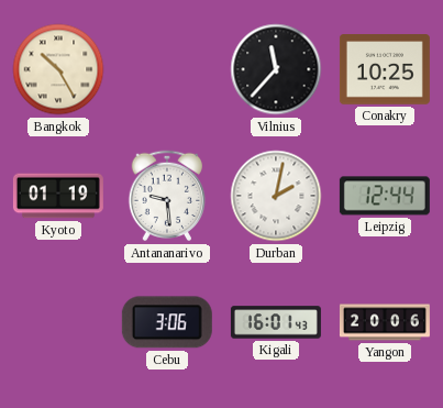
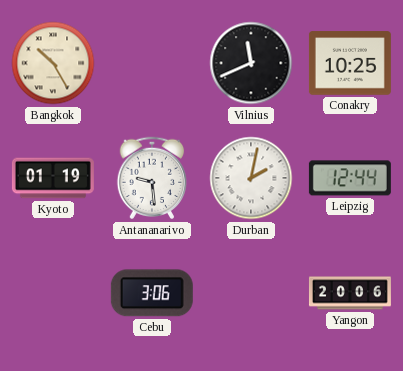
Vilnius: 11:37 -> 11:41
Kigali: 16:01 -> none
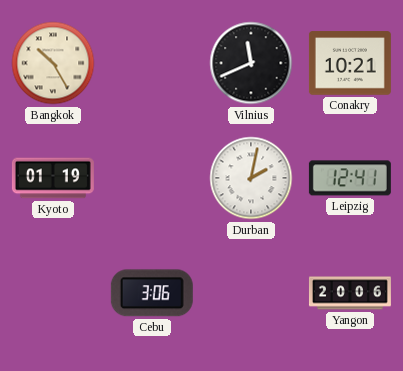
Conakry: 10:25 -> 10:21
Antananarivo: 9:29 -> none
Leipzig: 12:44 -> 12:41
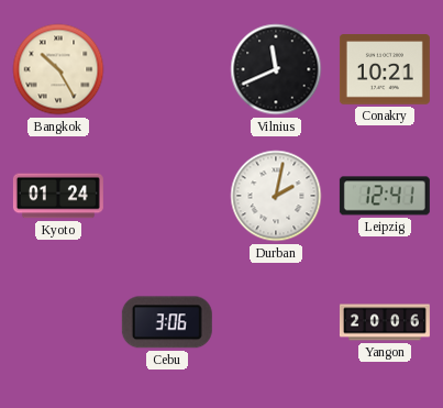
Kyoto: 01:19 -> 01:24
